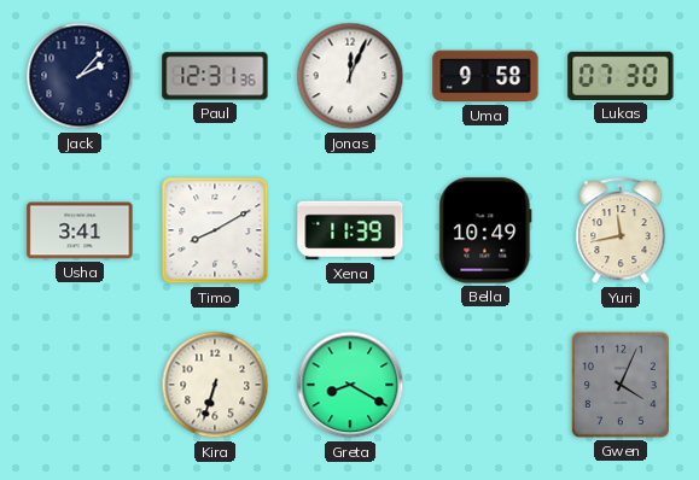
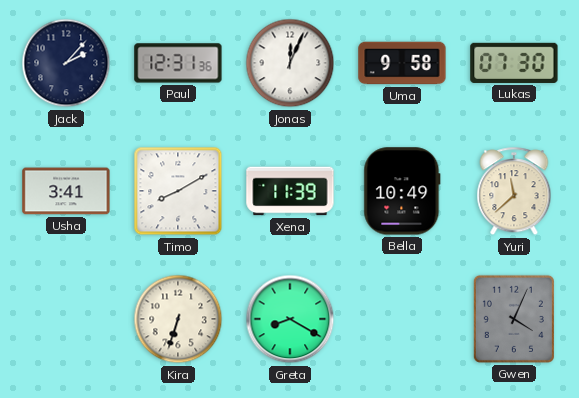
Yuri: 11:43 -> 11:38
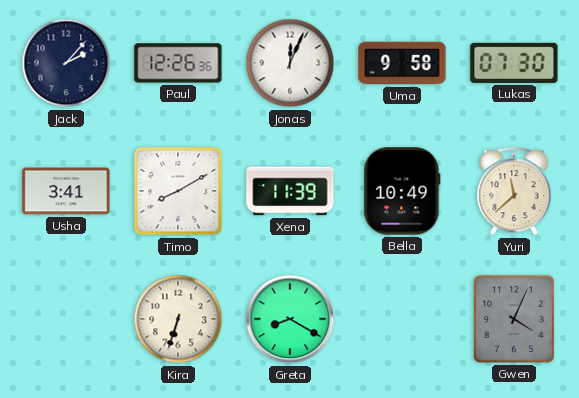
Paul: 12:31 -> 12:26
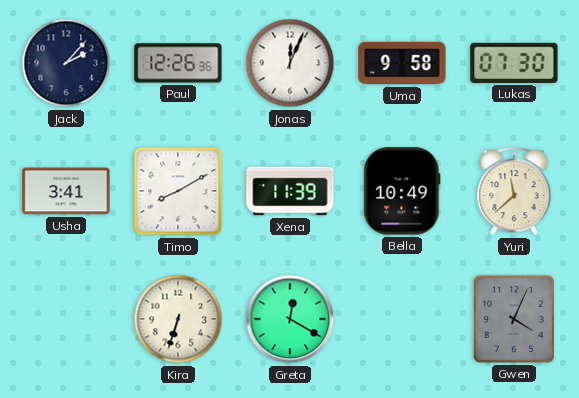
Greta: 8:20 -> 12:20
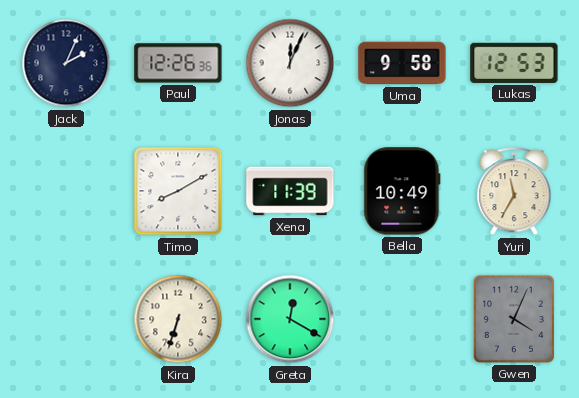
Jack: 2:07 -> 2:04
Lukas: 07:30 -> 12:53
Usha: 3:41 -> none
Yuri: 11:38 -> 11:35
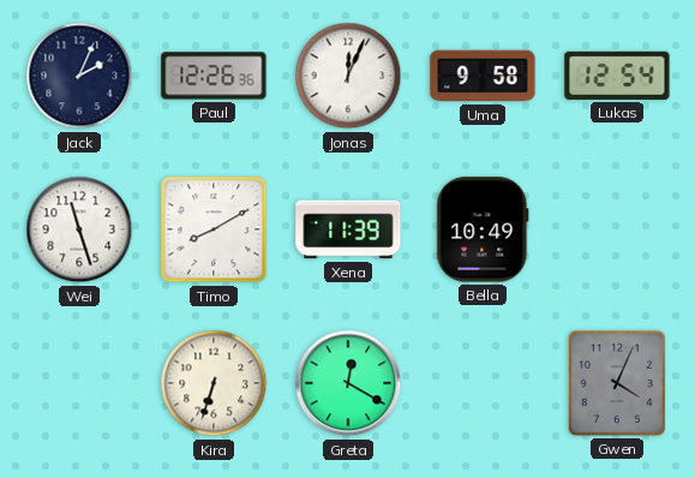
Lukas: 12:53 -> 12:54
Wei: none -> 11:27
Yuri: 11:35 -> none
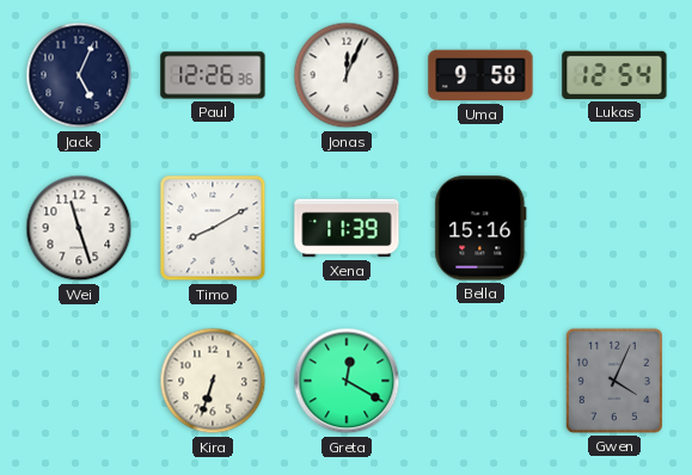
Jack: 2:04 -> 5:04
Bella: 10:49 -> 15:16
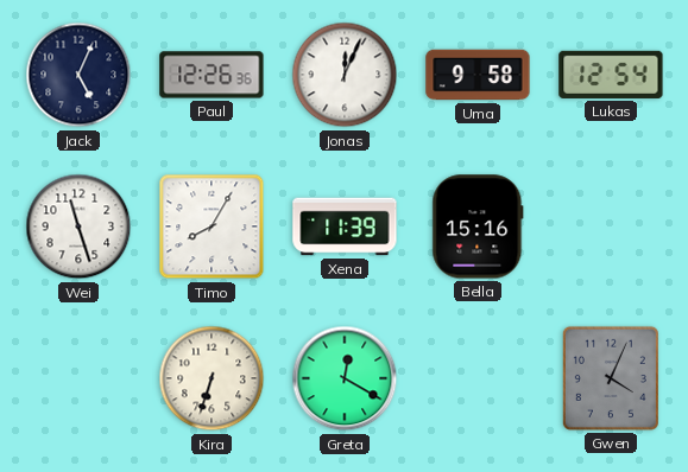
Timo: 8:10 -> 8:05
